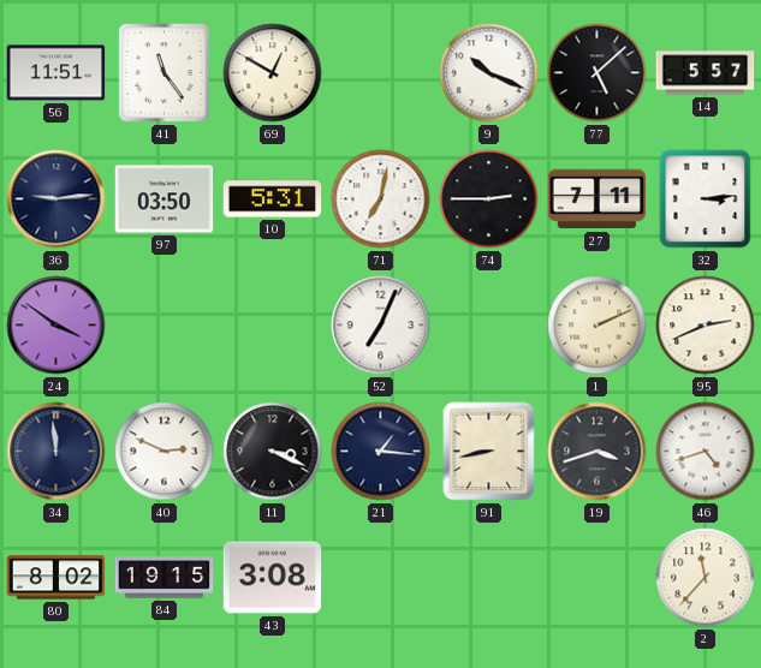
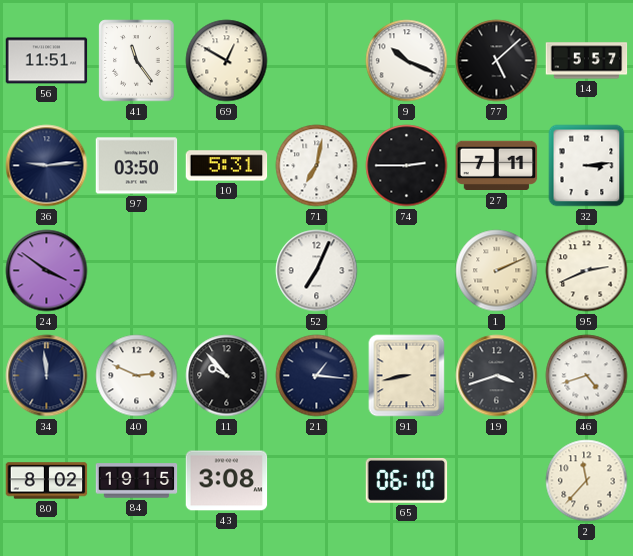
11: 3:19 -> 9:53
65: none -> 06:10
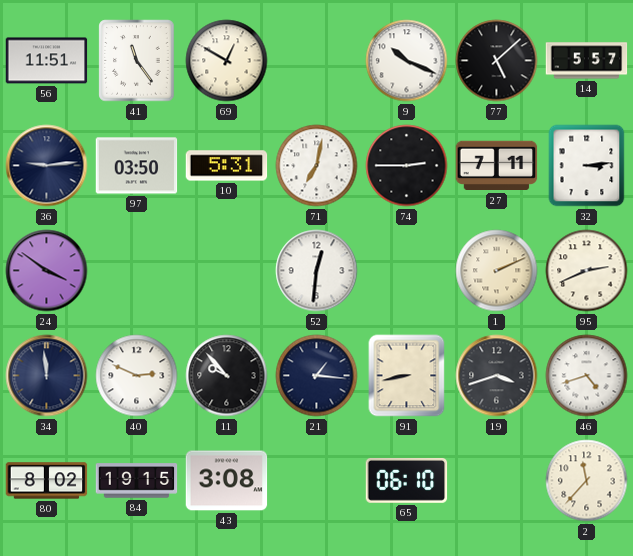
52: 7:04 -> 12:31
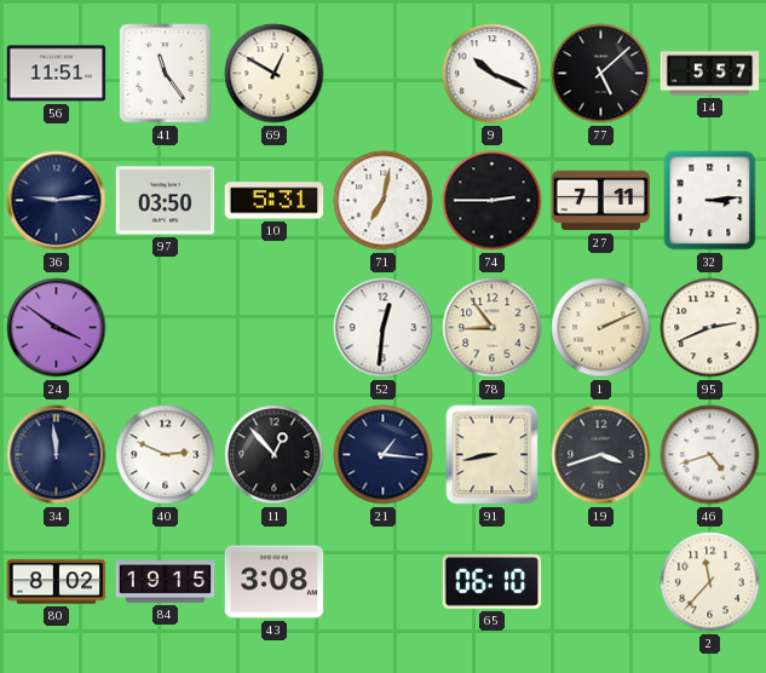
78: none -> 8:54
11: 9:53 -> 12:53
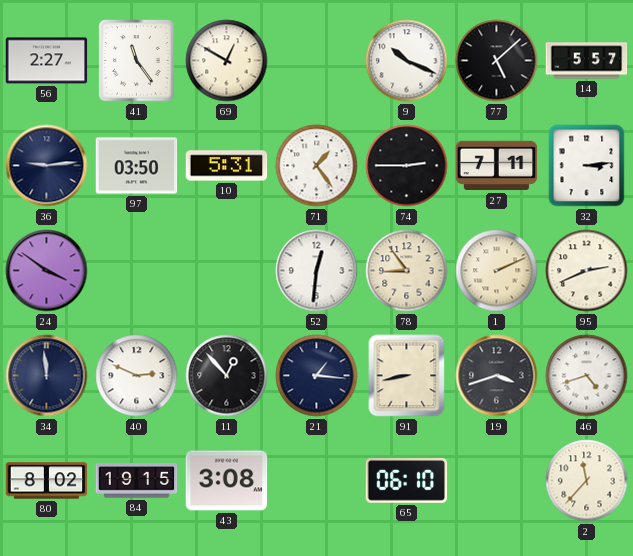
56: 11:51 -> 2:27
71: 7:02 -> 1:24
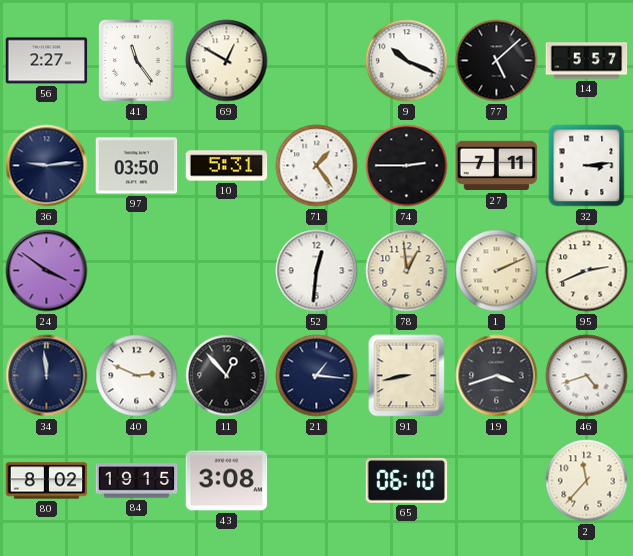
78: 8:54 -> 12:59
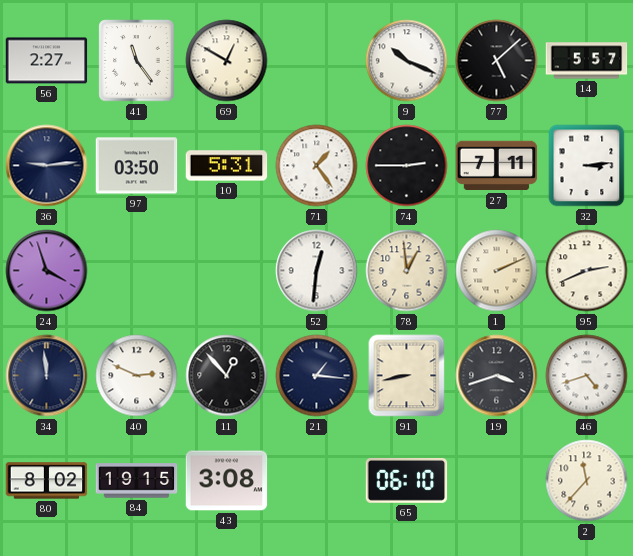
24: 3:51 -> 3:57
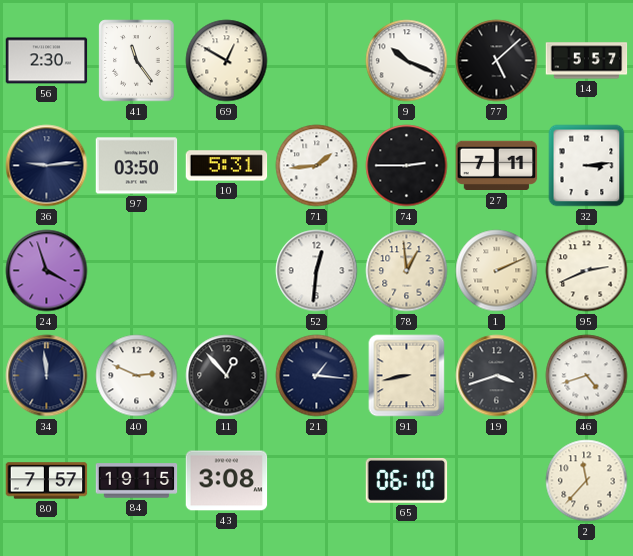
56: 2:27 -> 2:30
71: 1:24 -> 1:44
80: 8:02 -> 7:57
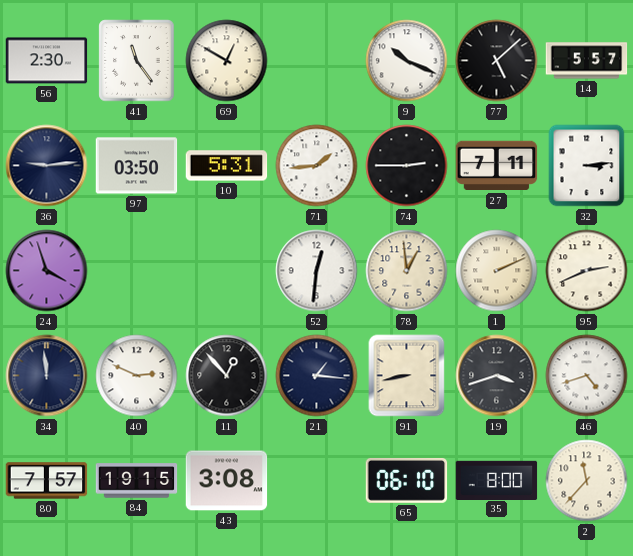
35: none -> 8:00
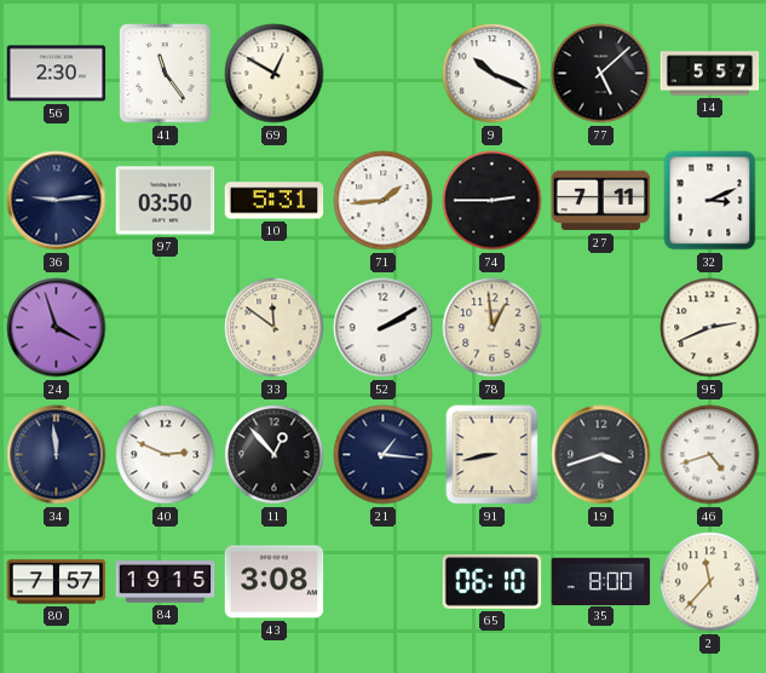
32: 3:14 -> 3:11
33: none -> 11:51
52: 12:31 -> 2:10
1: 2:11 -> none
